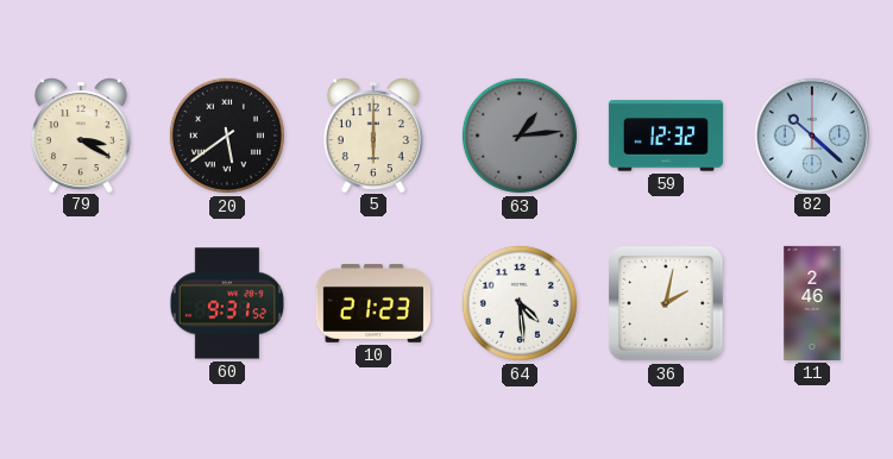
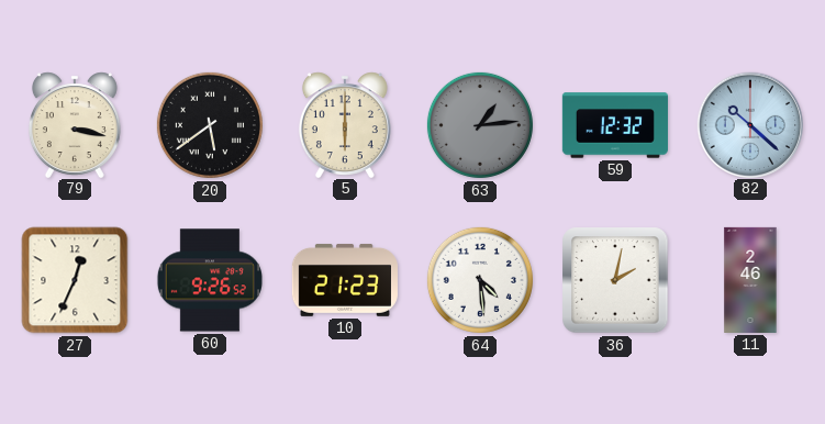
79: 3:20 -> 3:17
27: none -> 12:34
60: 9:31 -> 9:26
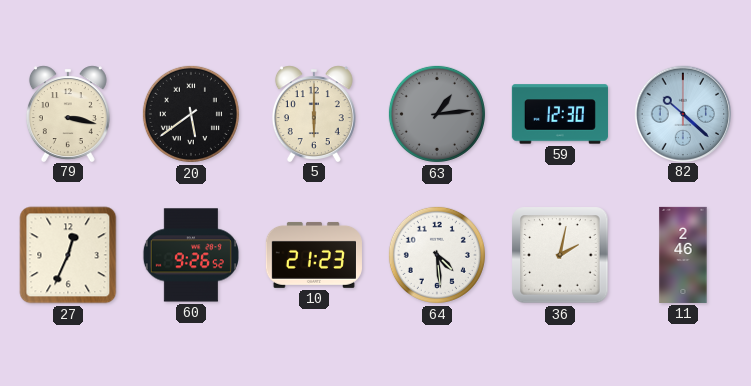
59: 12:32 -> 12:30
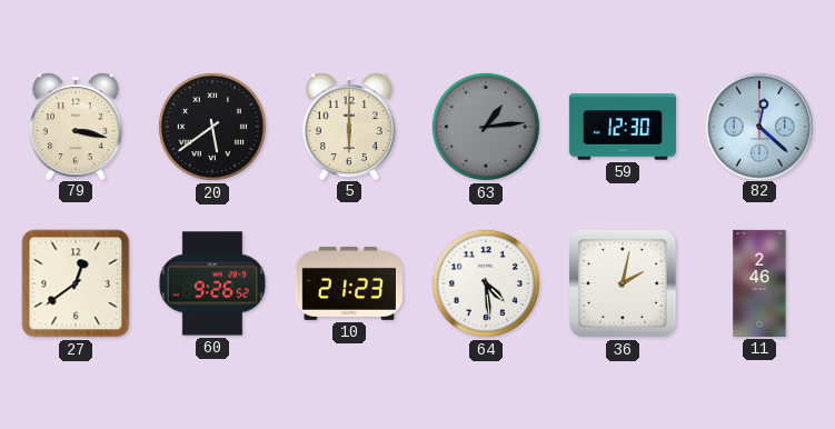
82: 10:22 -> 12:22
27: 12:34 -> 12:39
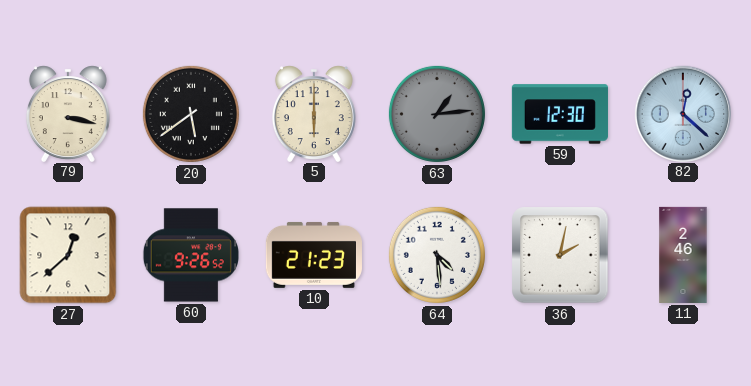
27: 12:39 -> 12:38
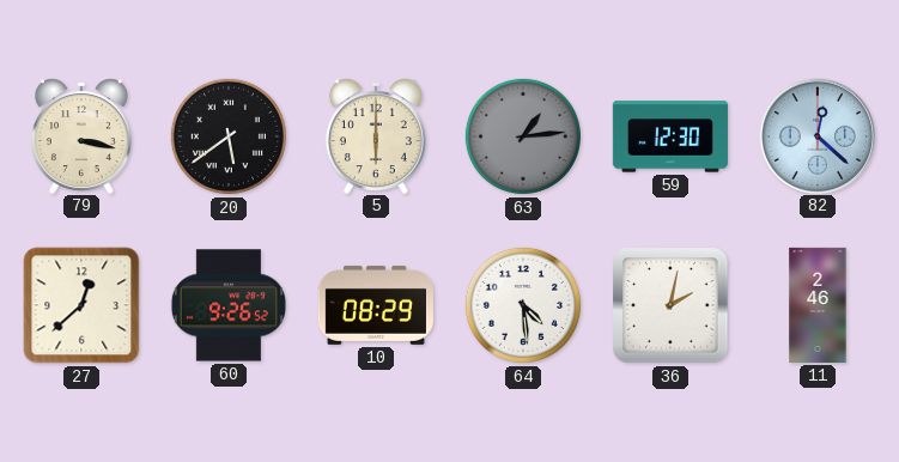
10: 21:23 -> 08:29
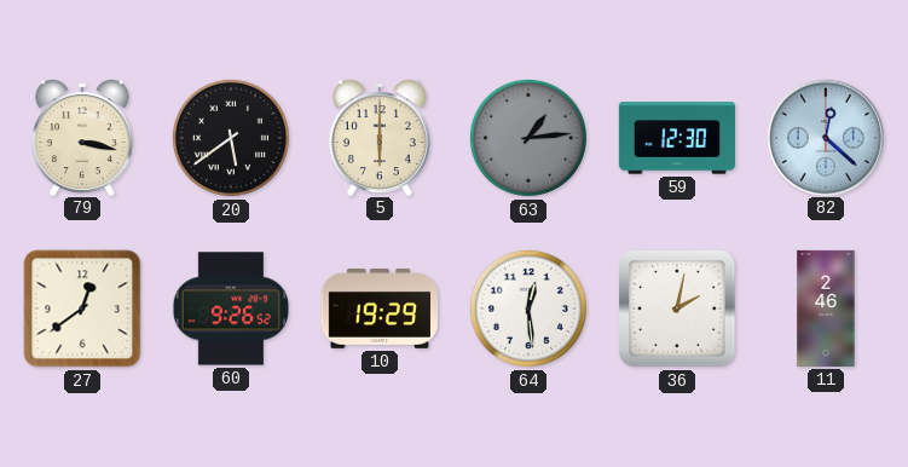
27: 12:38 -> 12:39
10: 08:29 -> 19:29
64: 4:29 -> 12:29
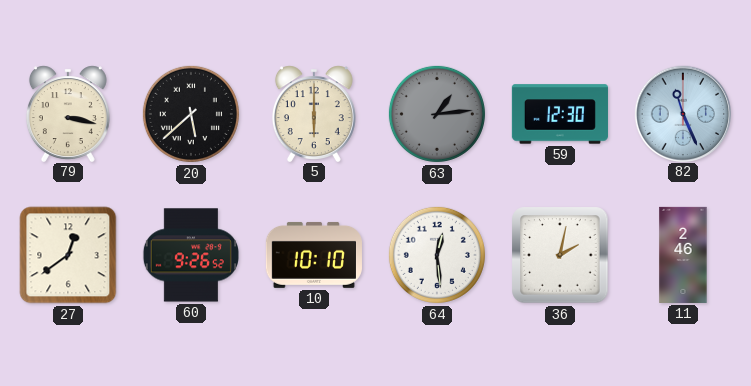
20: 5:39 -> 5:38
82: 12:22 -> 11:26
10: 19:29 -> 10:10
